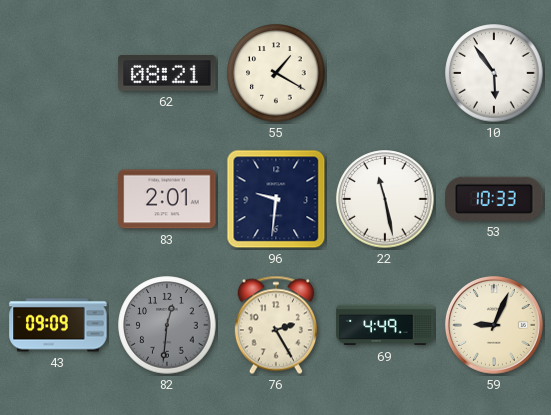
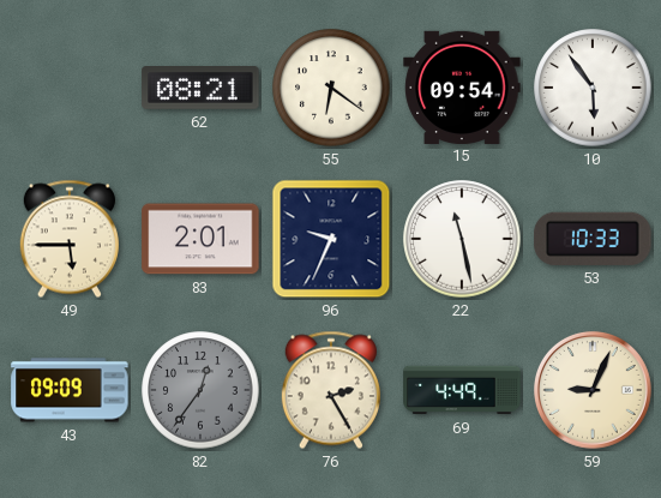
55: 1:20 -> 6:21
15: none -> 09:54
49: none -> 5:45
96: 9:31 -> 9:34
82: 12:31 -> 12:36
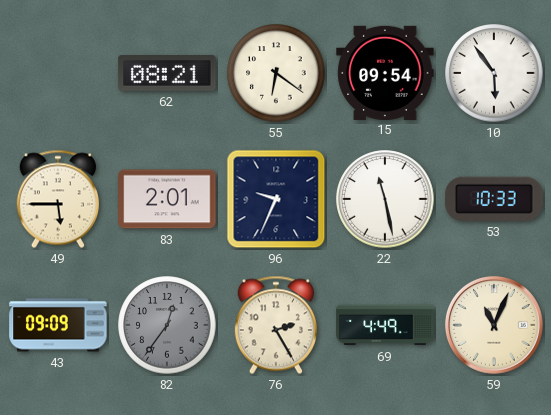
59: 9:04 -> 11:04
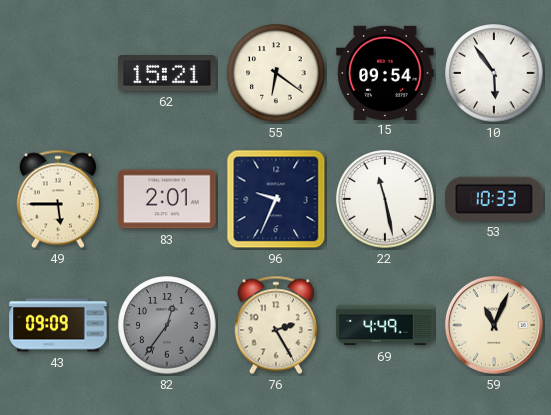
62: 08:21 -> 15:21
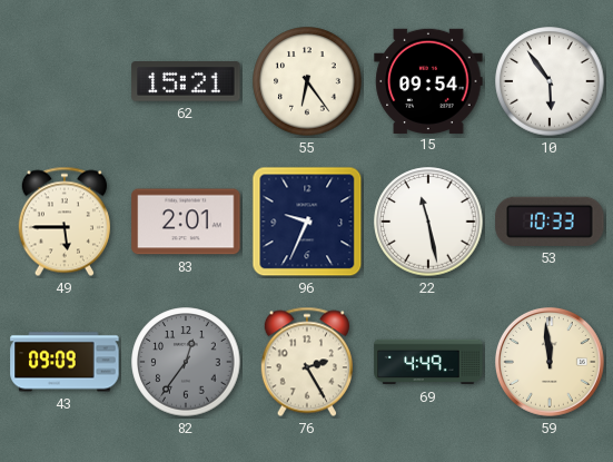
55: 6:21 -> 6:24
59: 11:04 -> 11:59
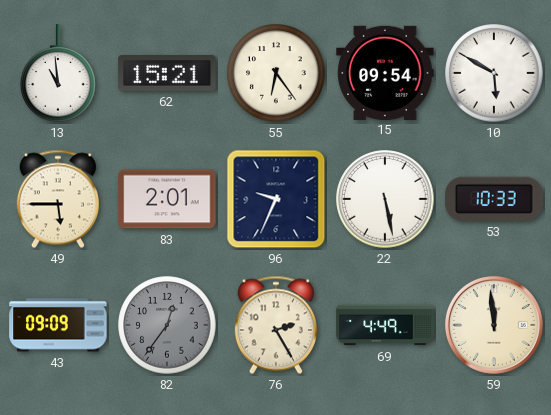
13: none -> 10:59
10: 5:54 -> 5:50
22: 11:28 -> 5:28
